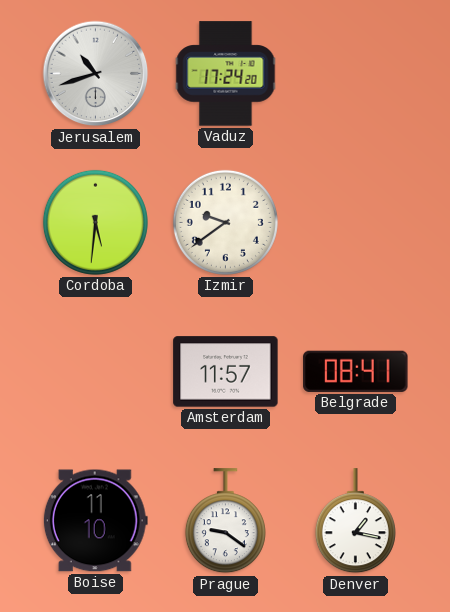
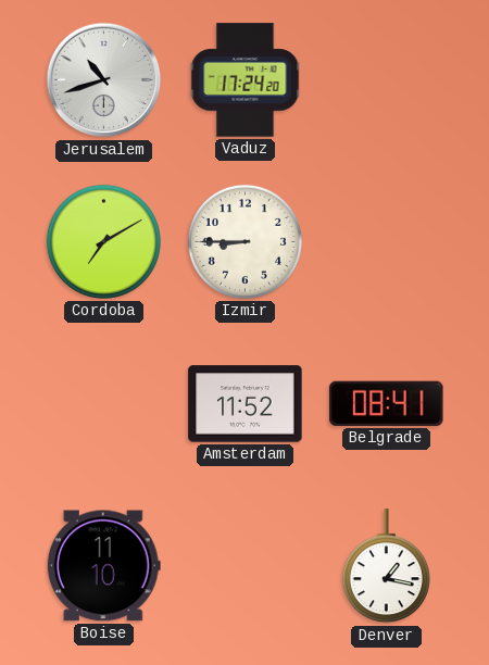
Cordoba: 5:31 -> 7:10
Izmir: 9:39 -> 8:45
Amsterdam: 11:57 -> 11:52
Prague: 9:21 -> none
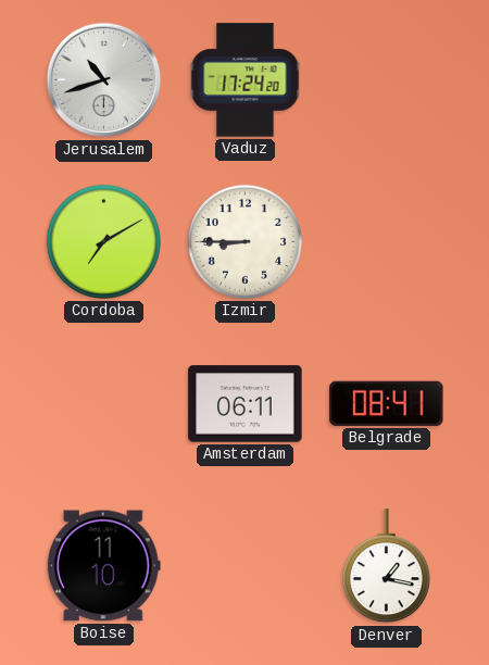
Amsterdam: 11:52 -> 06:11
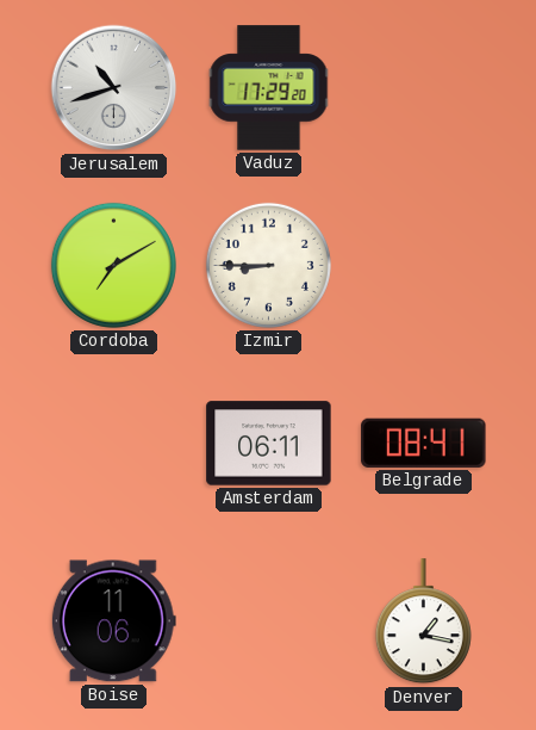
Vaduz: 17:24 -> 17:29
Boise: 11:10 -> 11:06
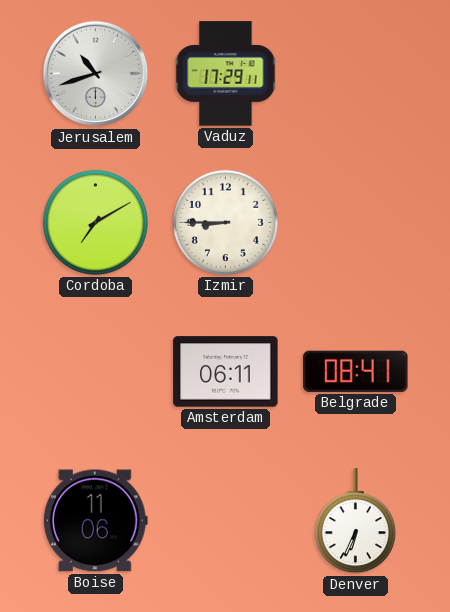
Vaduz: 17:29:20 -> 17:29:11
Denver: 1:17 -> 6:34
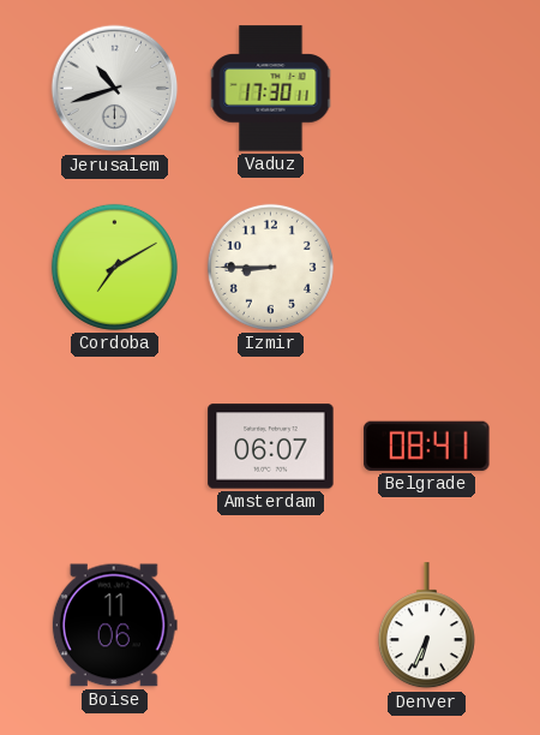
Vaduz: 17:29 -> 17:30
Amsterdam: 06:11 -> 06:07
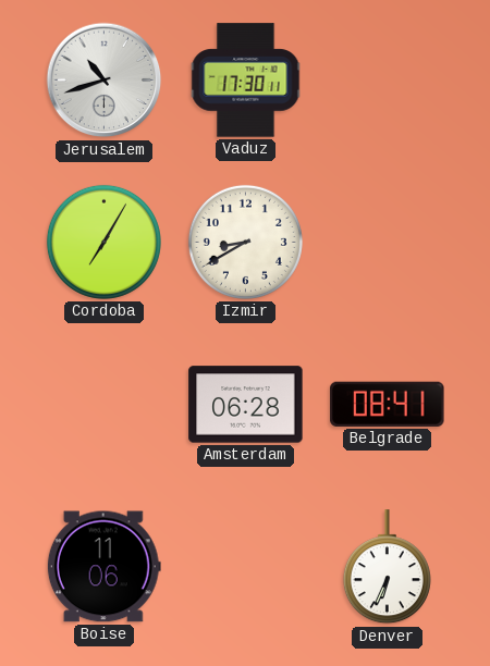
Cordoba: 7:10 -> 7:05
Izmir: 8:45 -> 8:40
Amsterdam: 06:07 -> 06:28
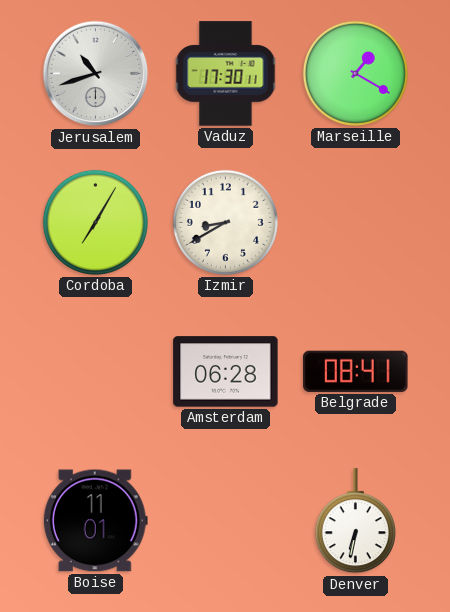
Marseille: none -> 1:20
Boise: 11:06 -> 11:01
Denver: 6:34 -> 6:32
